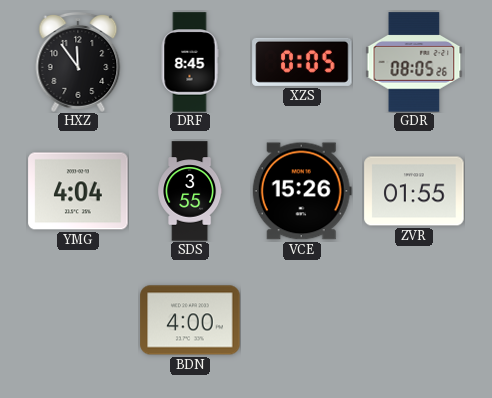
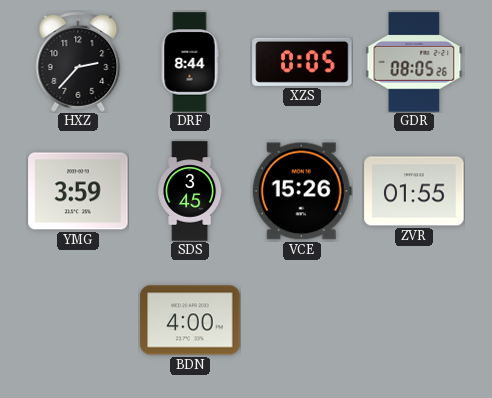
HXZ: 11:54 -> 2:37
DRF: 8:45 -> 8:44
YMG: 4:04 -> 3:59
SDS: 3:55 -> 3:45
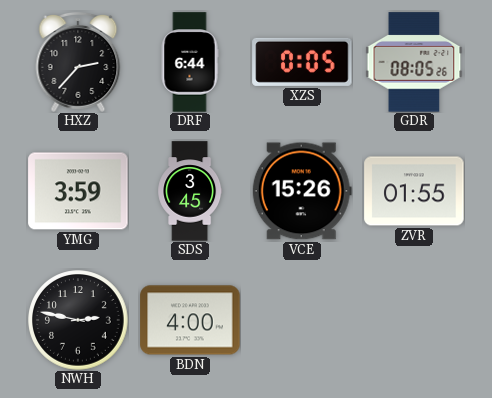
DRF: 8:44 -> 6:44
NWH: none -> 2:47
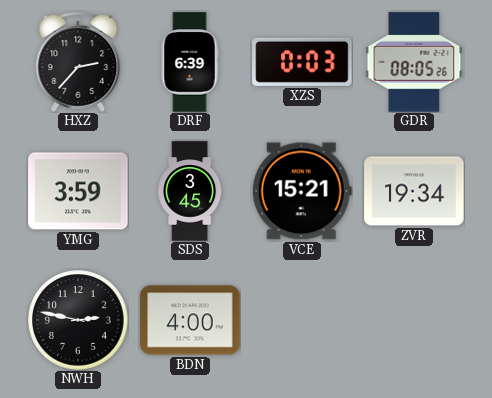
DRF: 6:44 -> 6:39
XZS: 0:05 -> 0:03
VCE: 15:26 -> 15:21
ZVR: 01:55 -> 19:34
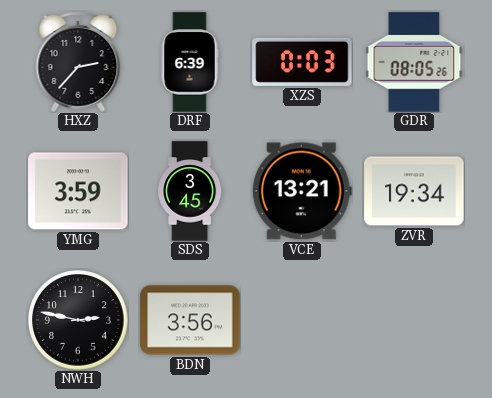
VCE: 15:21 -> 13:21
BDN: 4:00 -> 3:56
